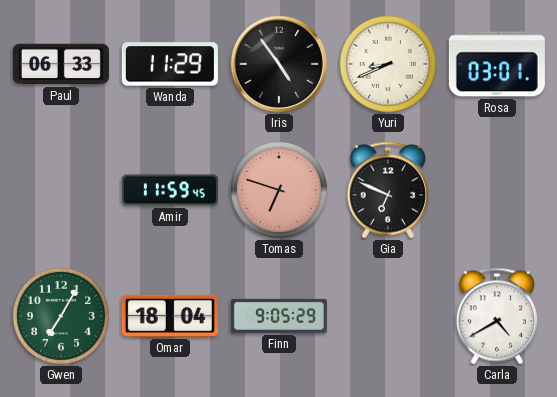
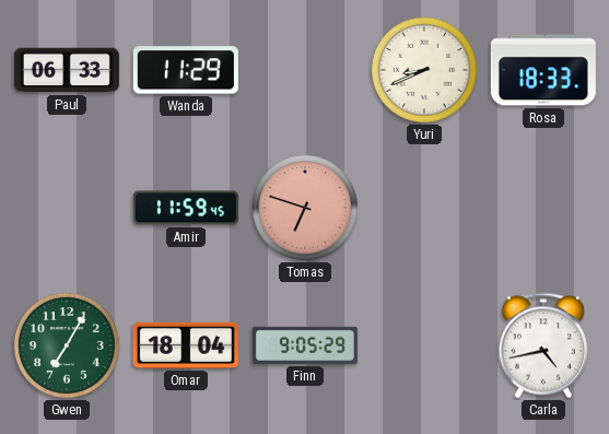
Iris: 4:54 -> none
Rosa: 03:01 -> 18:33
Gia: 6:49 -> none
Carla: 4:40 -> 4:43
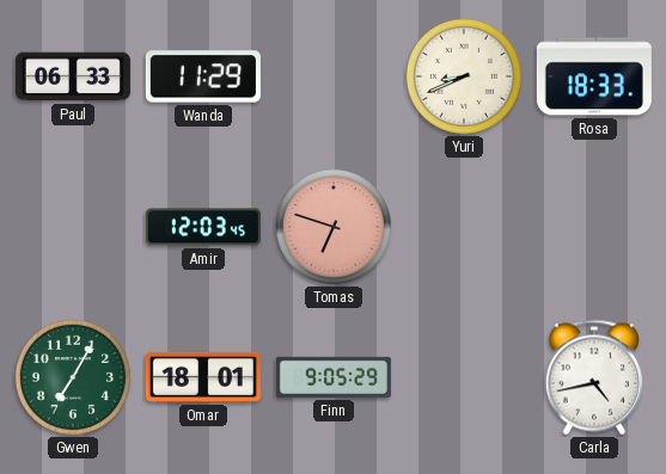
Amir: 11:59 -> 12:03
Omar: 18:04 -> 18:01
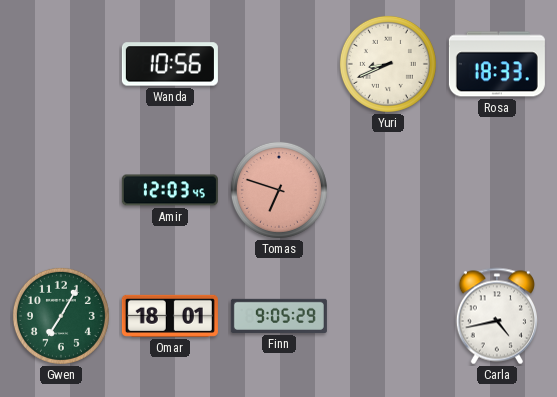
Paul: 06:33 -> none
Wanda: 11:29 -> 10:56
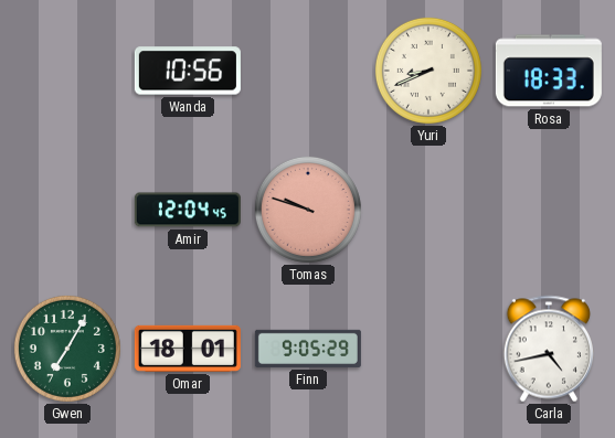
Amir: 12:03 -> 12:04
Tomas: 6:48 -> 9:48
